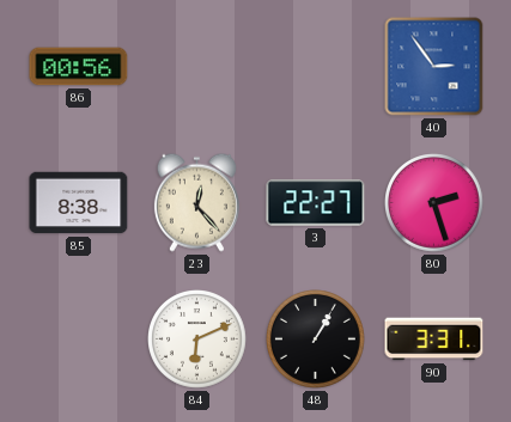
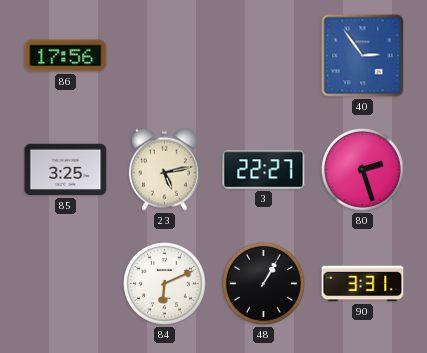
86: 00:56 -> 17:56
85: 8:38 -> 3:25
23: 12:23 -> 5:13
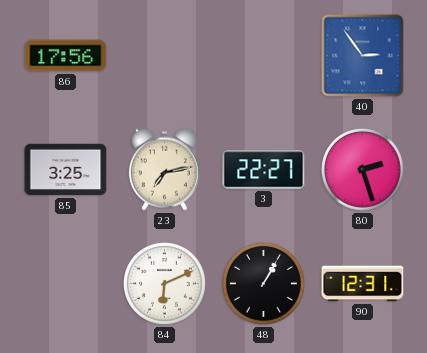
23: 5:13 -> 7:13
90: 3:31 -> 12:31
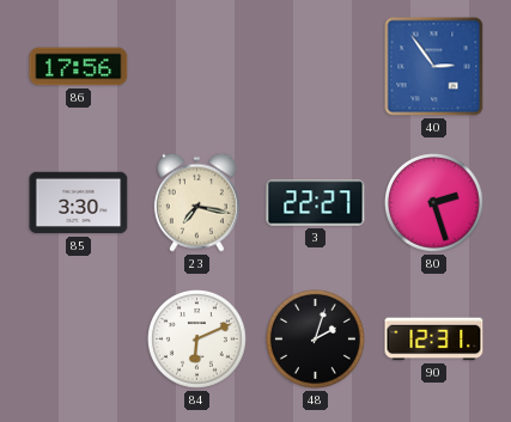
85: 3:25 -> 3:30
23: 7:13 -> 7:17
48: 1:05 -> 2:03
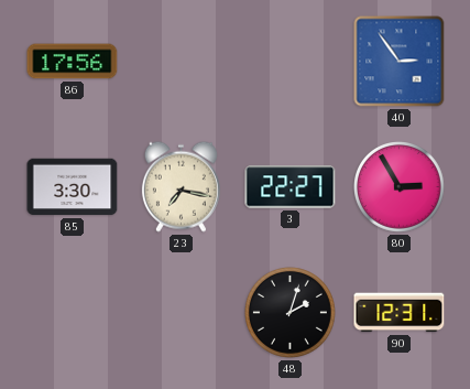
80: 2:27 -> 2:55
84: 6:11 -> none
